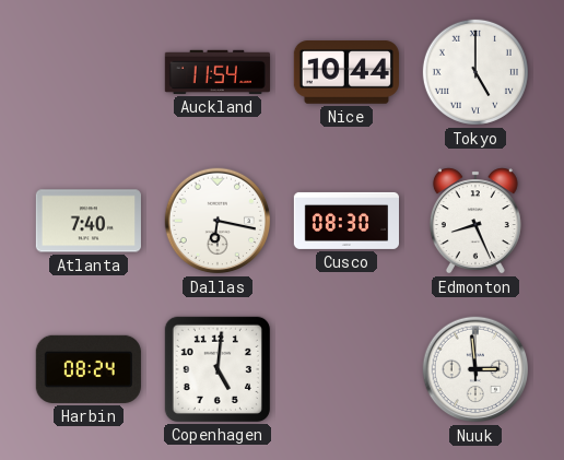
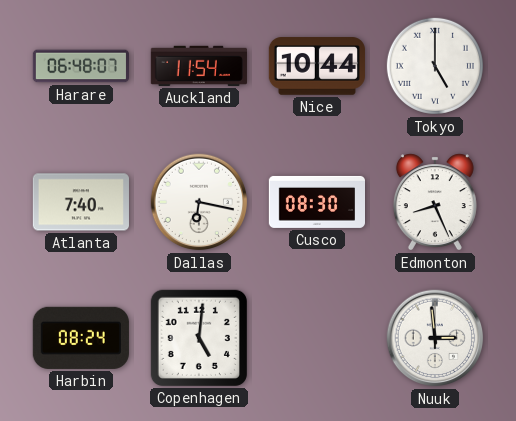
Harare: none -> 06:48
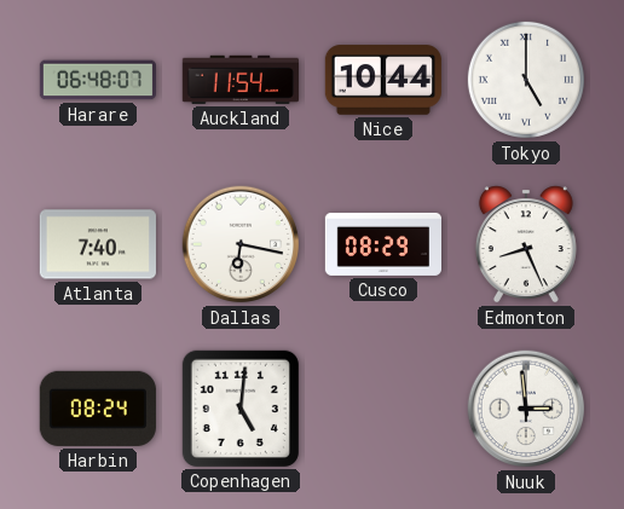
Cusco: 08:30 -> 08:29
